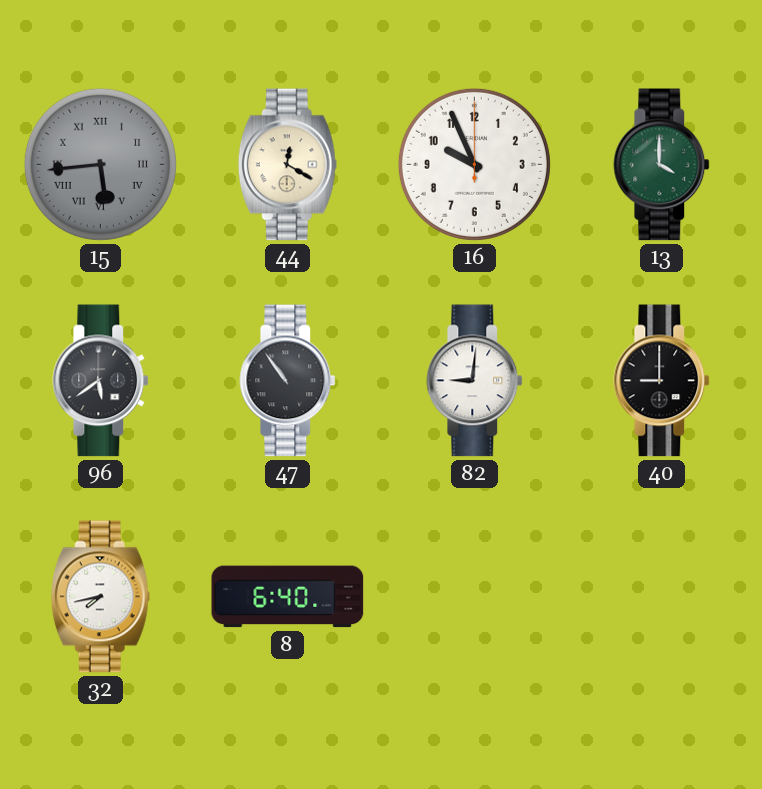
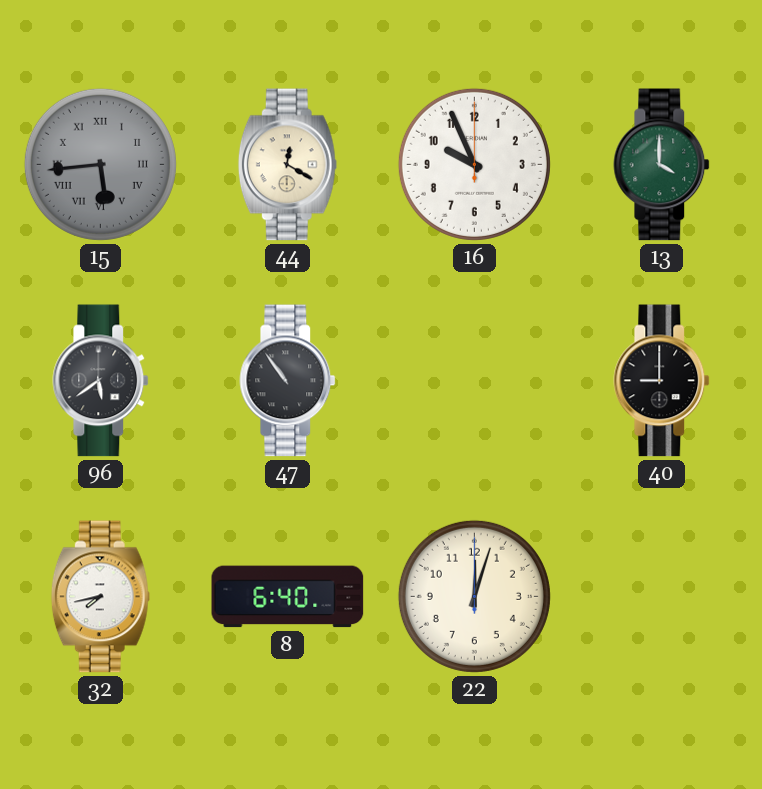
82: 9:01 -> none
22: none -> 12:03
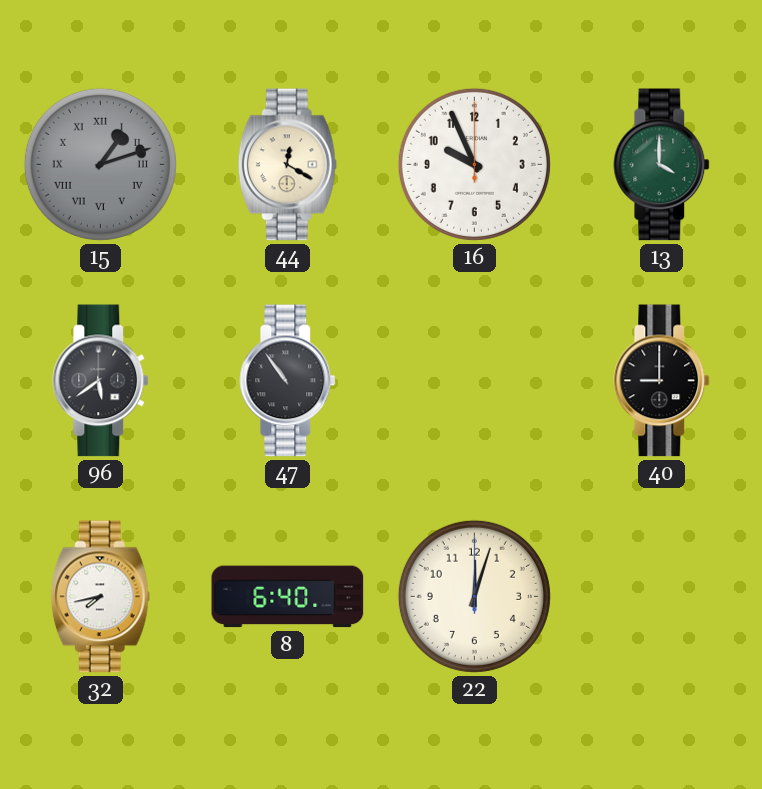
15: 5:44 -> 1:12
